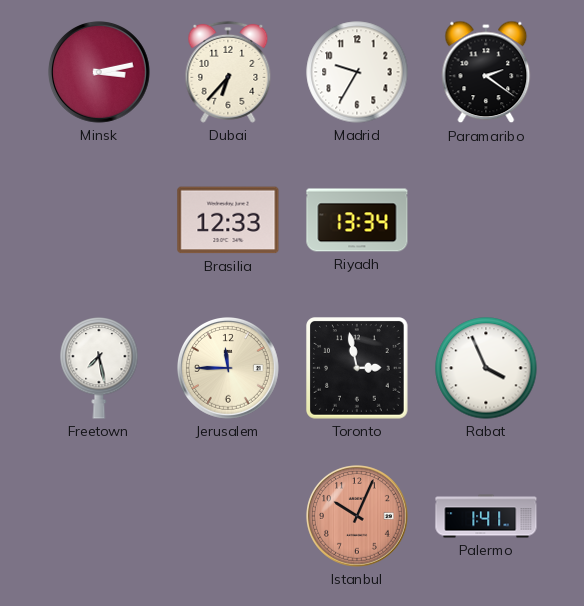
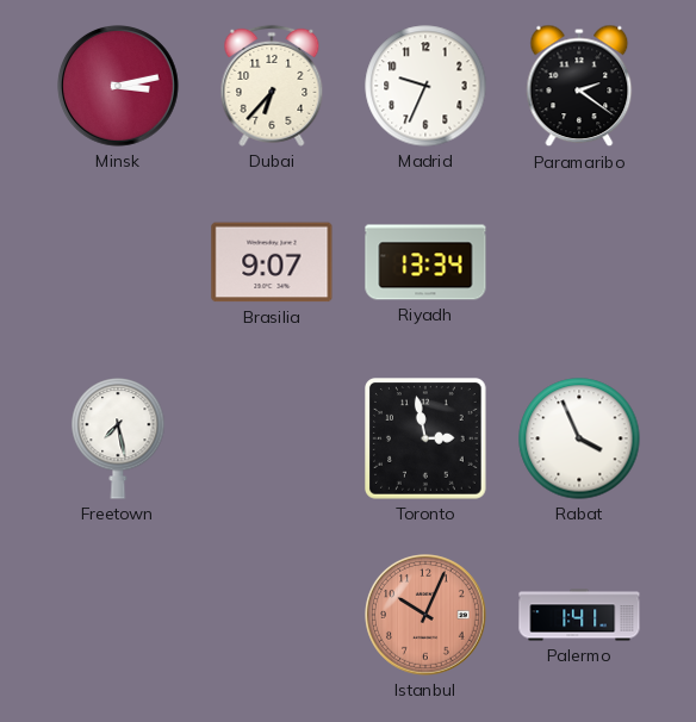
Madrid: 9:35 -> 9:34
Brasilia: 12:33 -> 9:07
Jerusalem: 11:45 -> none
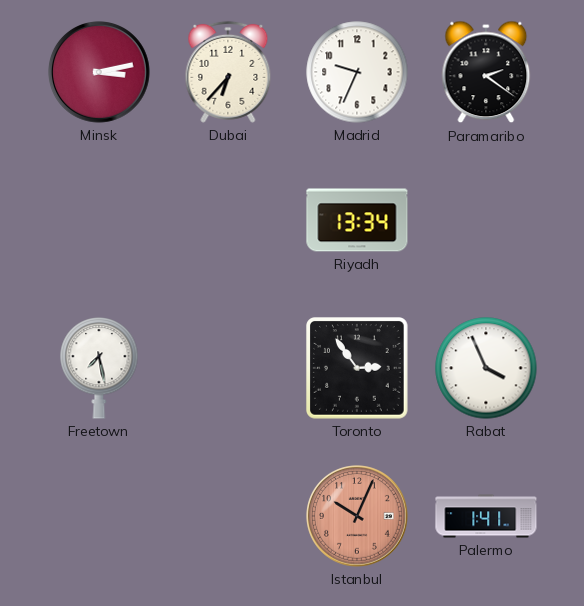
Brasilia: 9:07 -> none
Toronto: 2:58 -> 2:54
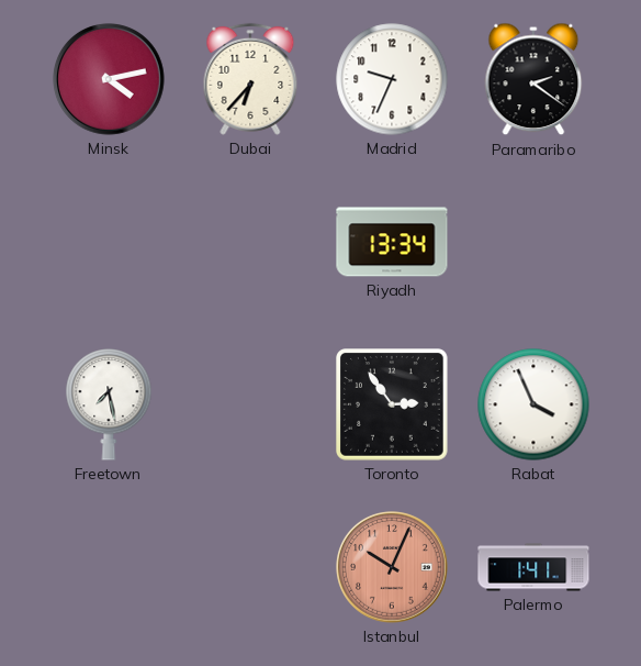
Minsk: 3:13 -> 4:13
